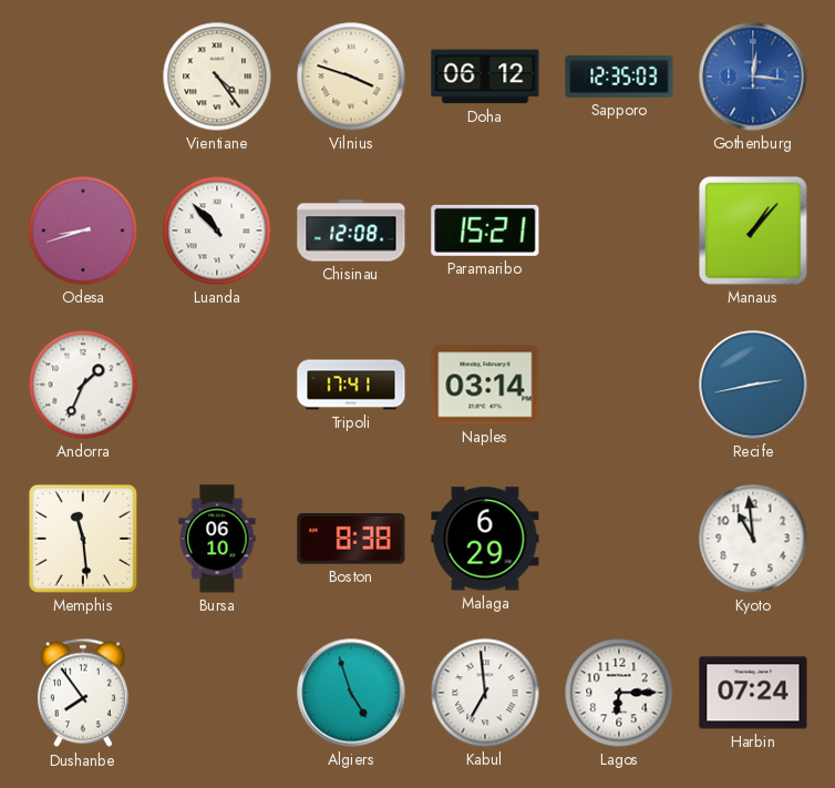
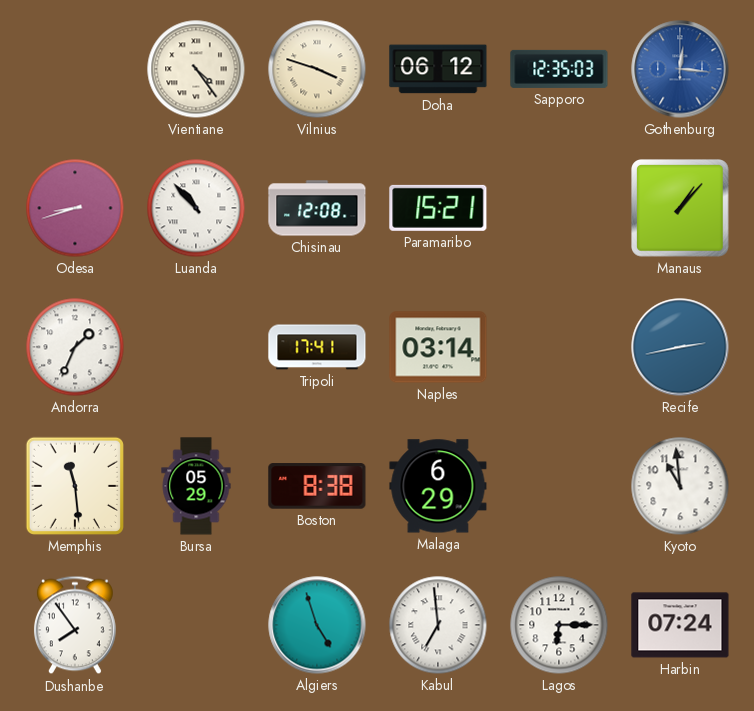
Bursa: 06:10 -> 05:29
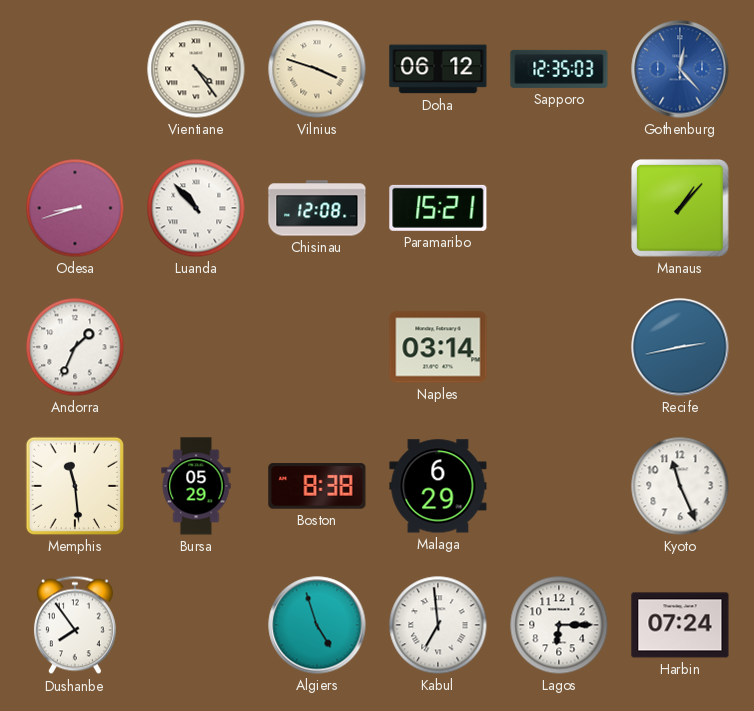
Gothenburg: 12:16 -> 12:23
Tripoli: 17:41 -> none
Kyoto: 10:59 -> 11:26
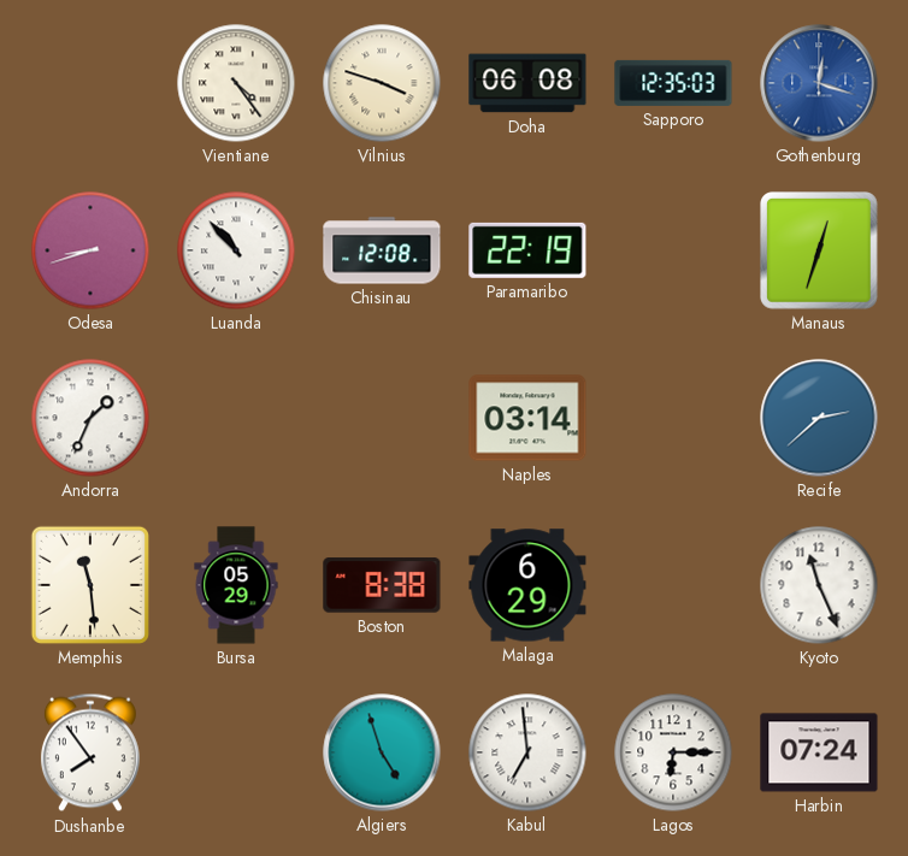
Doha: 06:12 -> 06:08
Gothenburg: 12:23 -> 12:18
Paramaribo: 15:21 -> 22:19
Manaus: 1:07 -> 12:33
Recife: 2:43 -> 2:38
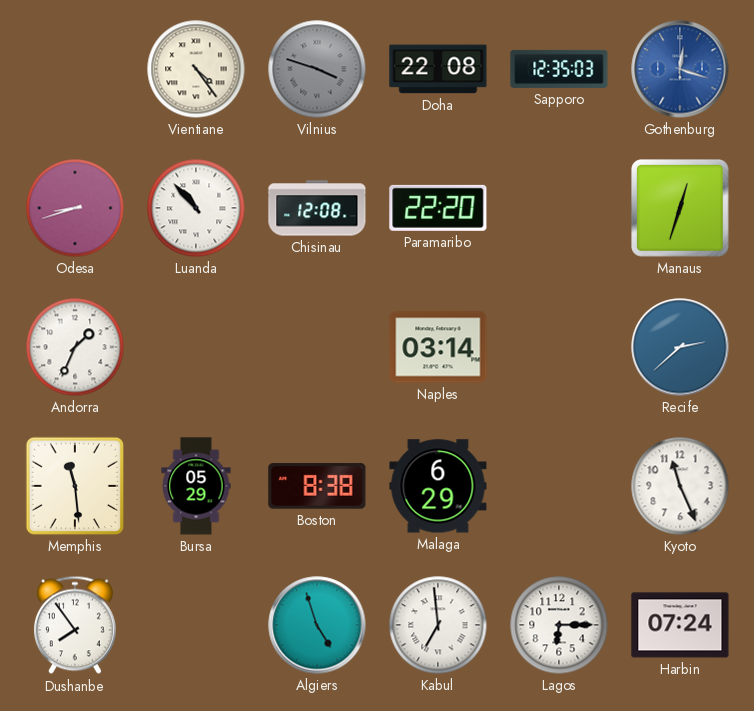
Vilnius dial: cream -> grey
Doha: 06:08 -> 22:08
Paramaribo: 22:19 -> 22:20
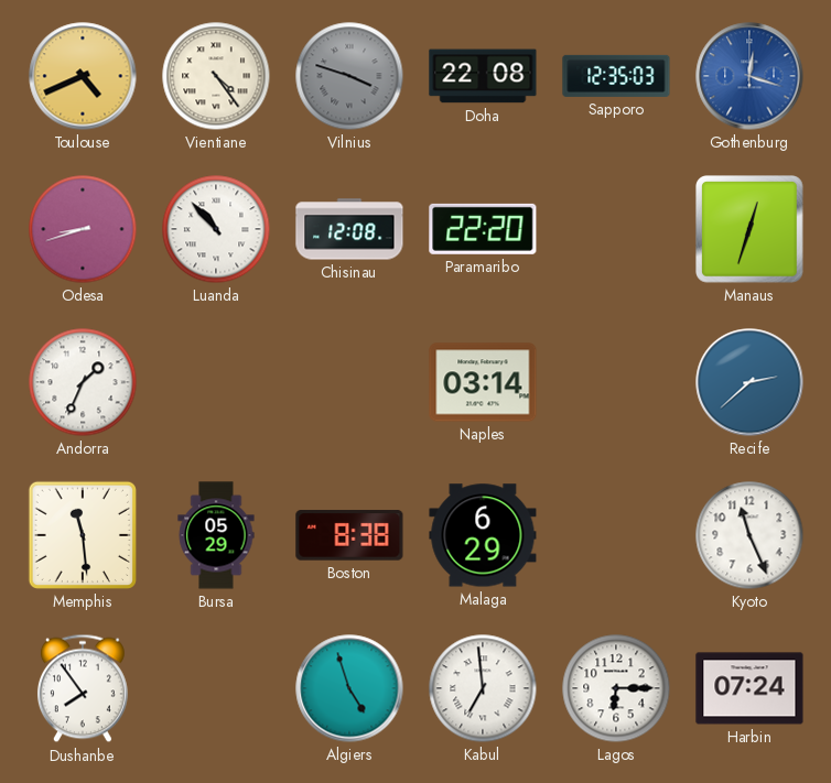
Toulouse: none -> 4:41
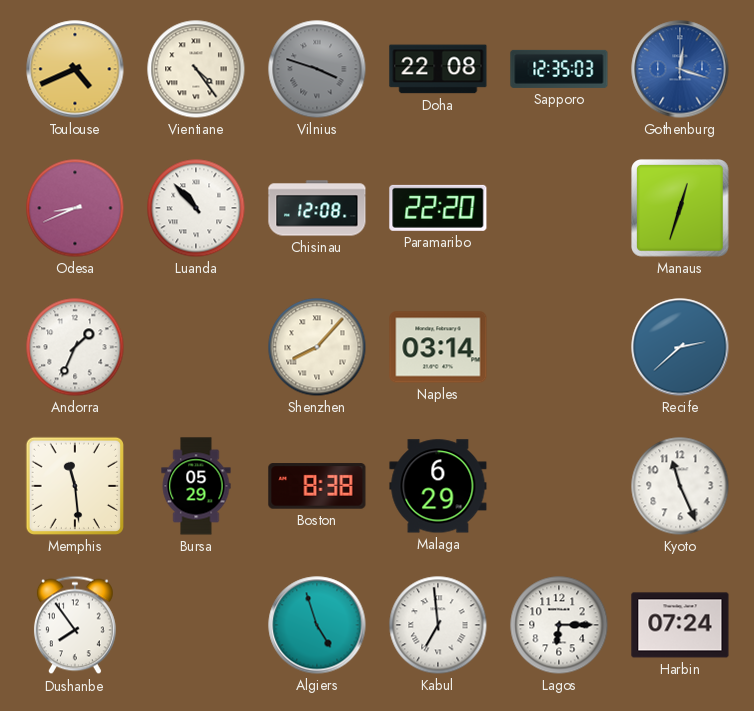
Odesa: 8:42 -> 8:41
Shenzhen: none -> 8:07
